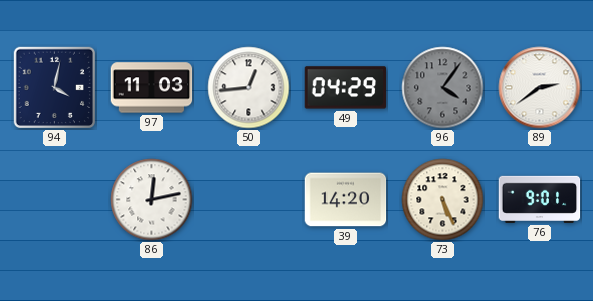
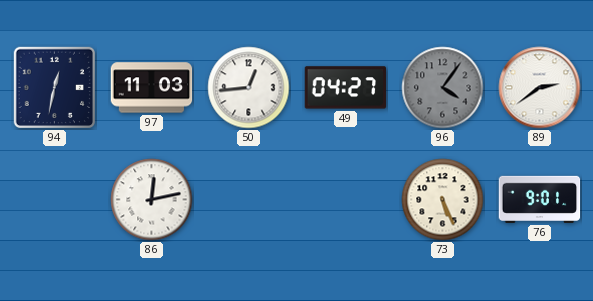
94: 4:02 -> 12:32
49: 04:29 -> 04:27
39: 14:20 -> none
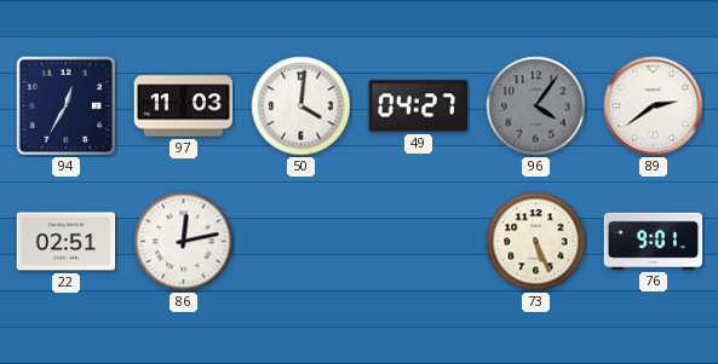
94: 12:32 -> 12:35
50: 12:44 -> 4:01
22: none -> 02:51
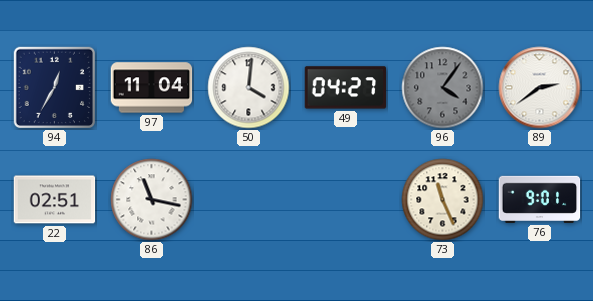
97: 11:03 -> 11:04
86: 12:13 -> 11:17
73: 5:26 -> 11:26
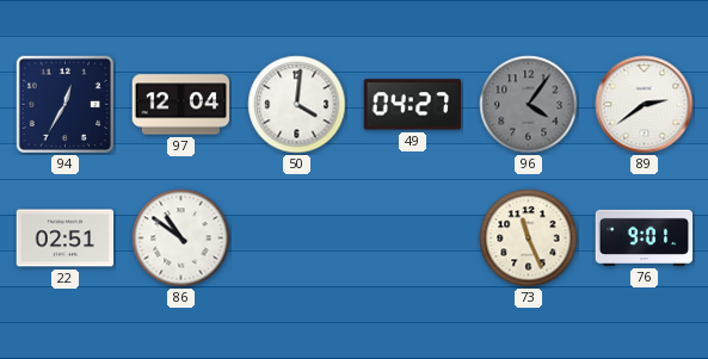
97: 11:04 -> 12:04
86: 11:17 -> 10:51
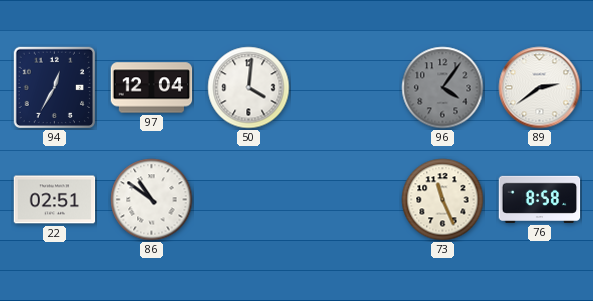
49: 04:27 -> none
76: 9:01 -> 8:58
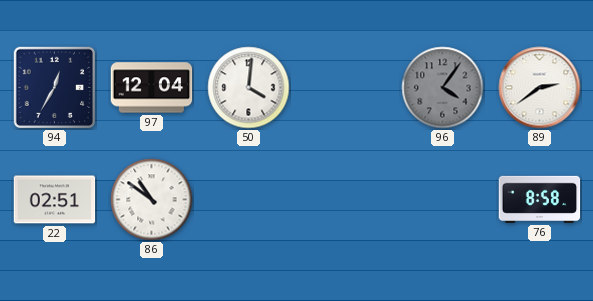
73: 11:26 -> none
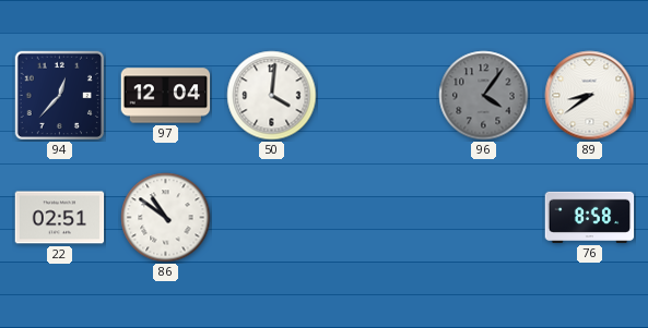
94: 12:35 -> 12:37
89: 2:39 -> 8:39
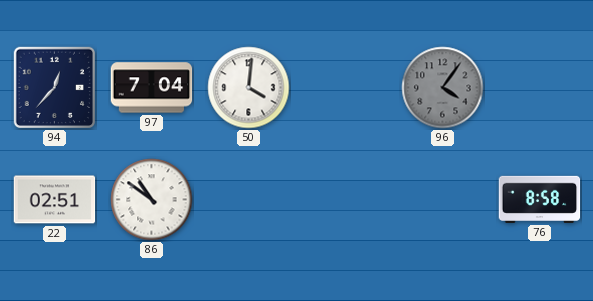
97: 12:04 -> 7:04
89: 8:39 -> none
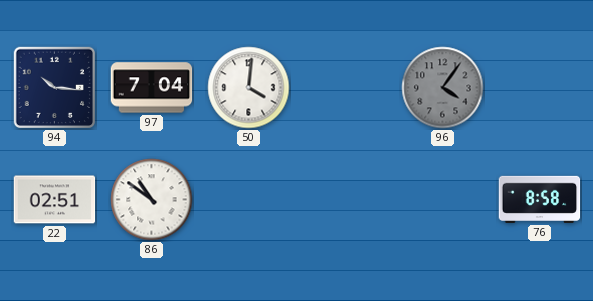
94: 12:37 -> 10:16
